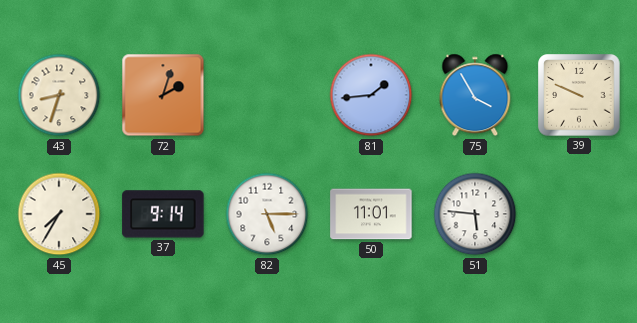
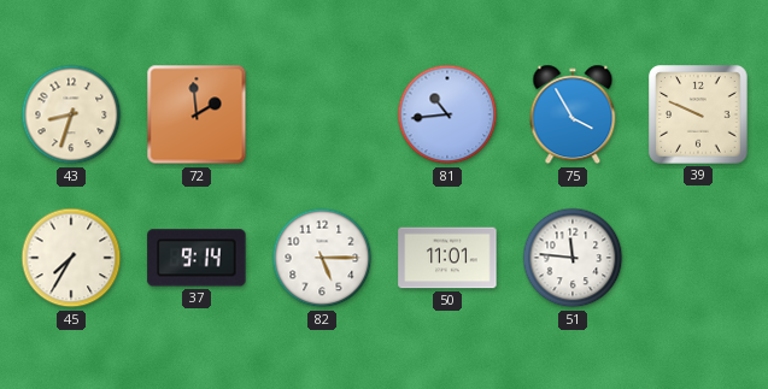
72: 2:03 -> 1:59
81: 1:44 -> 10:44
51: 5:46 -> 11:46
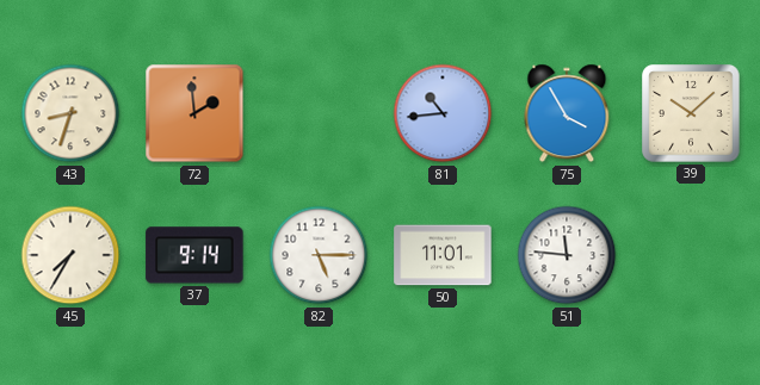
39: 9:49 -> 10:08
